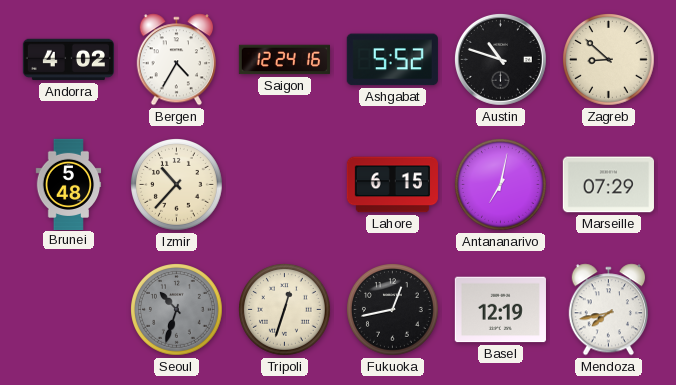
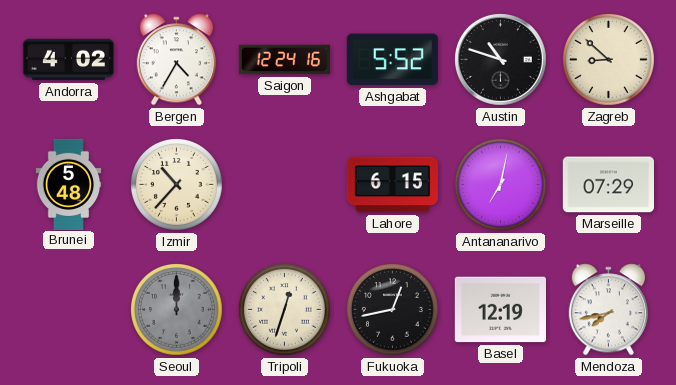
Seoul: 10:33 -> 12:00
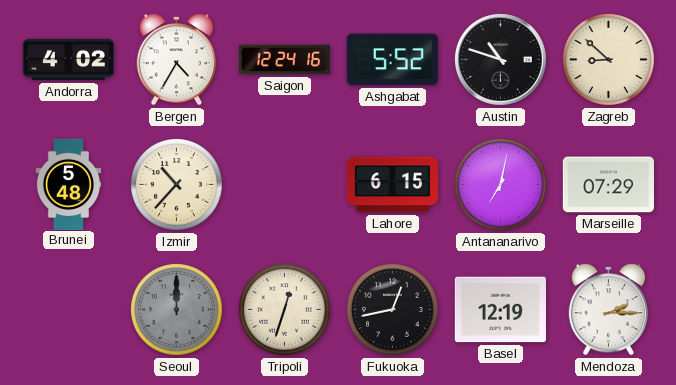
Mendoza: 7:43 -> 2:15
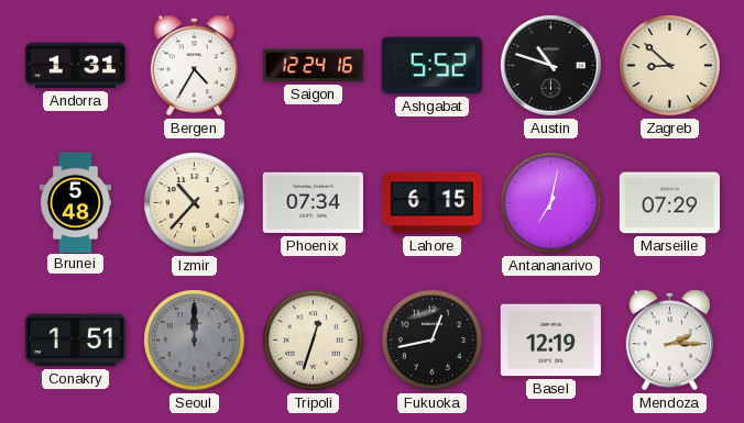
Andorra: 4:02 -> 1:31
Phoenix: none -> 07:34
Conakry: none -> 1:51
